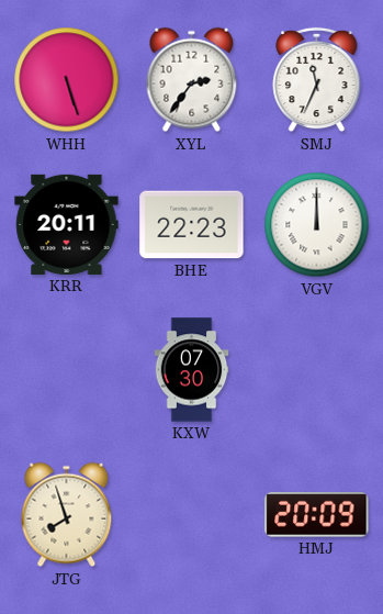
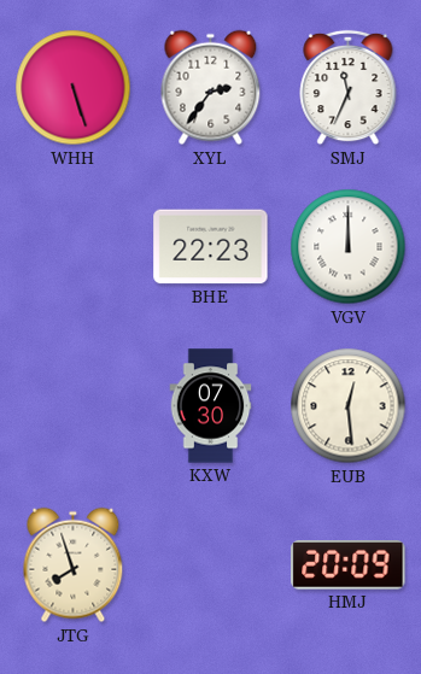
KRR: 20:11 -> none
EUB: none -> 12:29
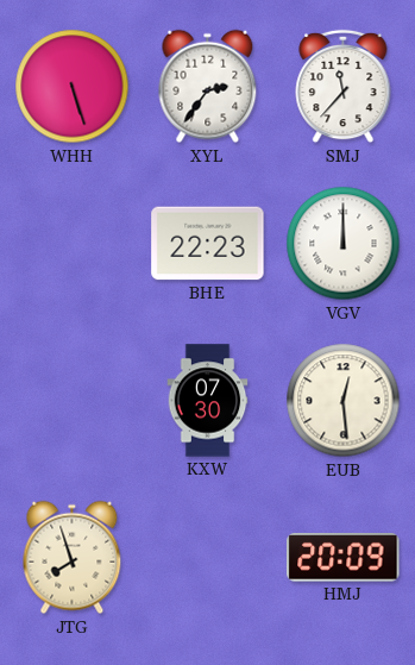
SMJ: 11:34 -> 11:37
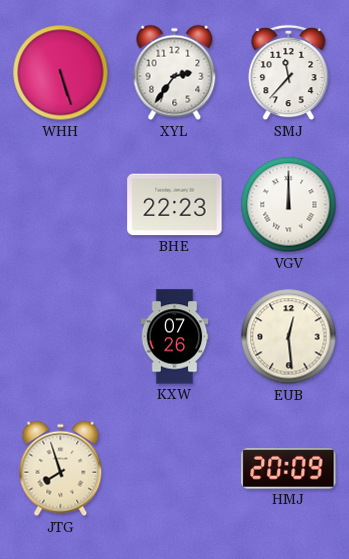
KXW: 07:30 -> 07:26
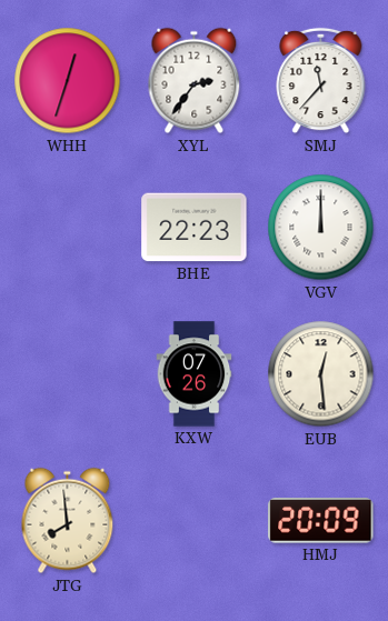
WHH: 5:27 -> 12:33
JTG: 7:57 -> 7:59
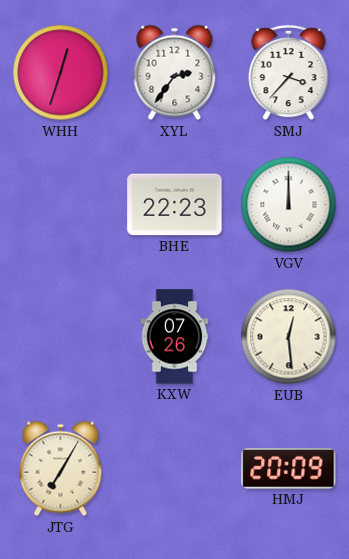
SMJ: 11:37 -> 3:37
JTG: 7:59 -> 7:05
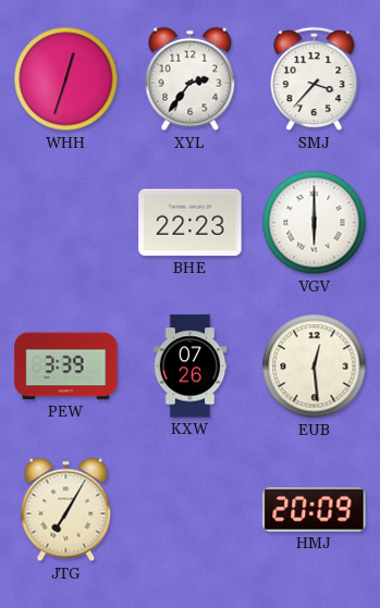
VGV: 12:00 -> 6:00
PEW: none -> 3:39
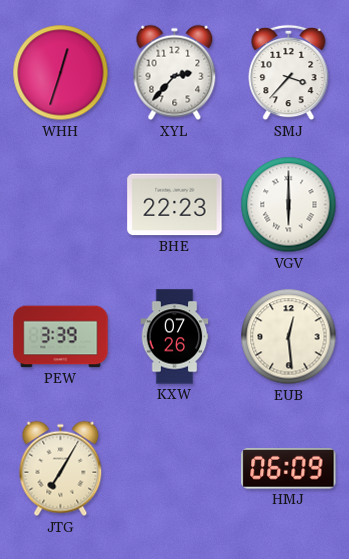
XYL: 2:36 -> 2:37
HMJ: 20:09 -> 06:09
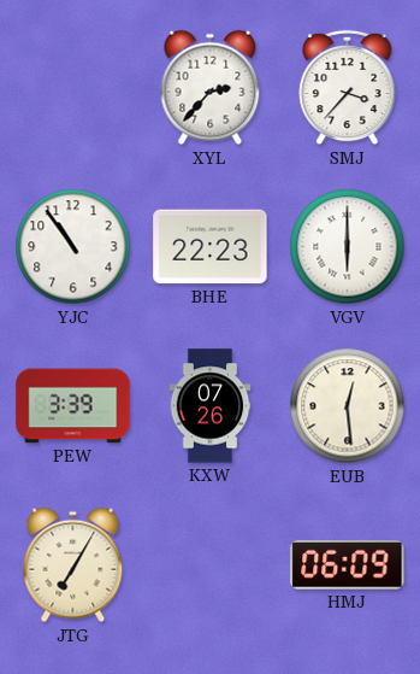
WHH: 12:33 -> none
YJC: none -> 10:54
